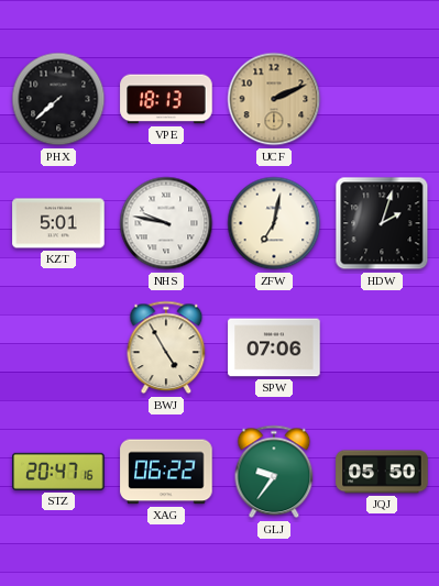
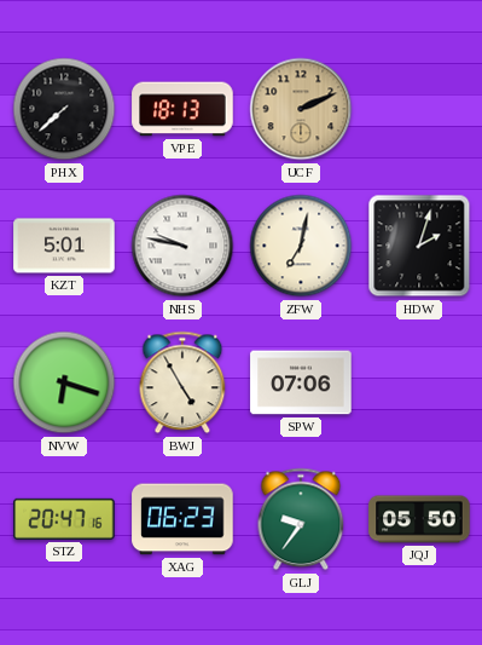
NVW: none -> 6:18
XAG: 06:22 -> 06:23
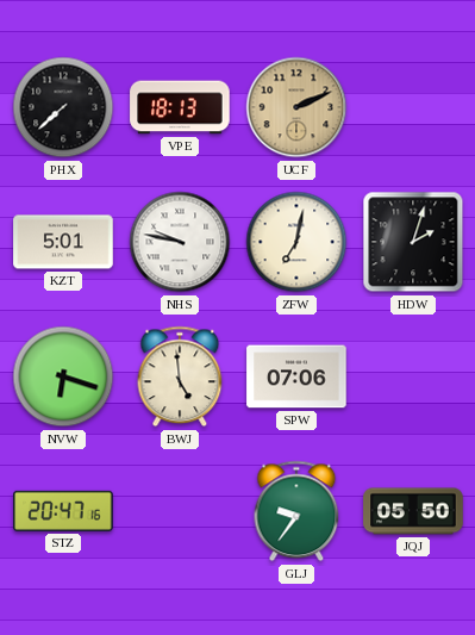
BWJ: 4:55 -> 4:59
XAG: 06:23 -> none
